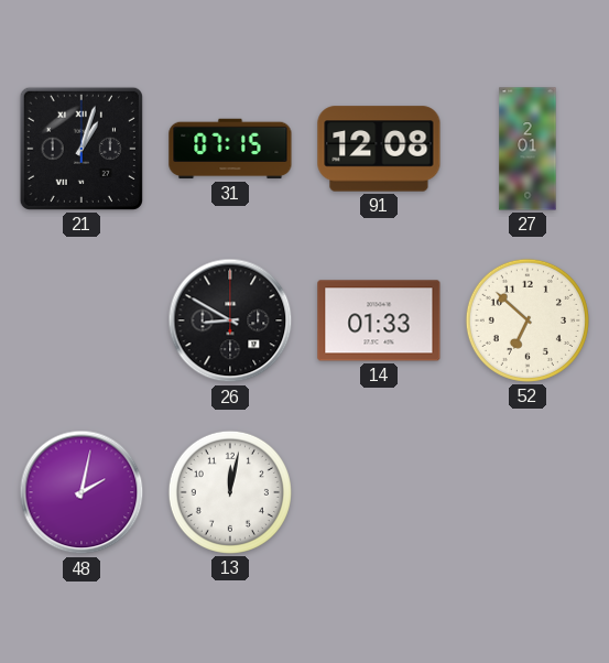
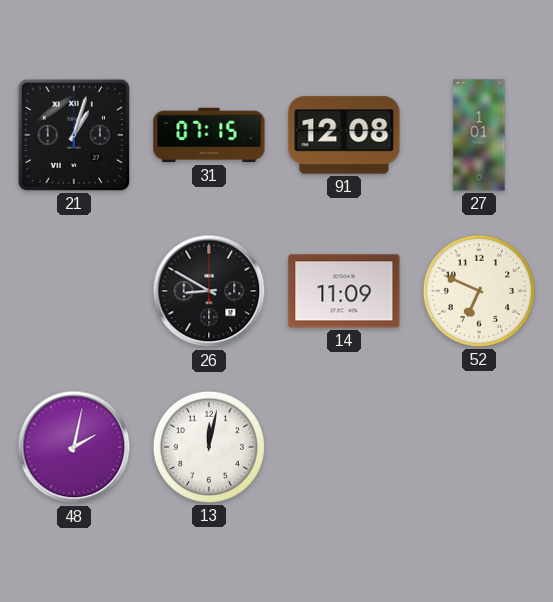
27: 2:01 -> 1:01
14: 01:33 -> 11:09
52: 6:52 -> 6:49
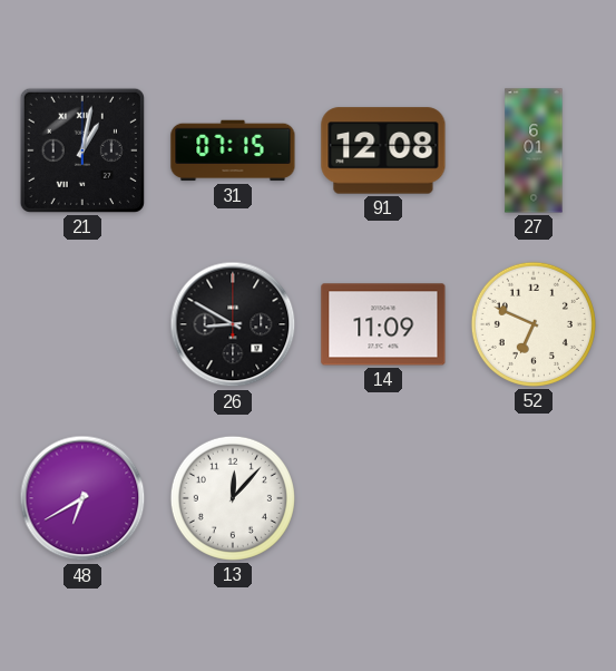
21: 1:03 -> 1:02
27: 1:01 -> 6:01
48: 2:02 -> 6:40
13: 12:02 -> 12:07
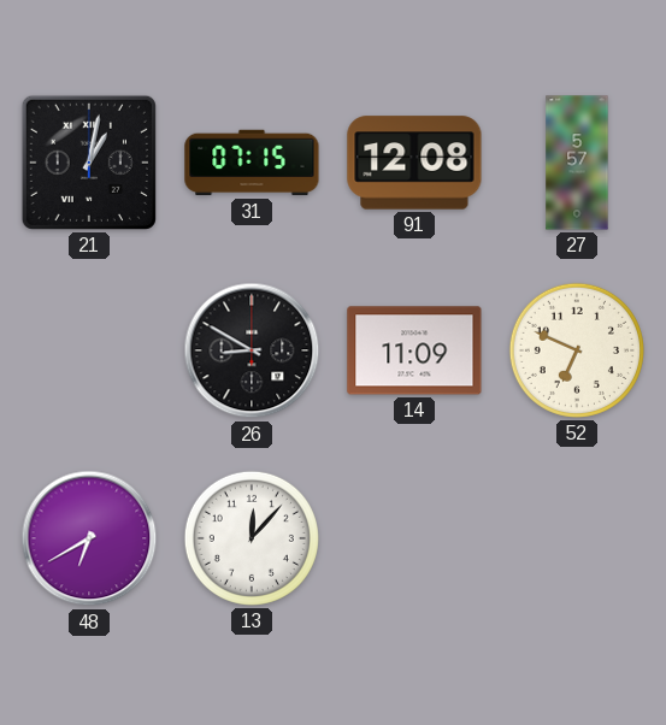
27: 6:01 -> 5:57
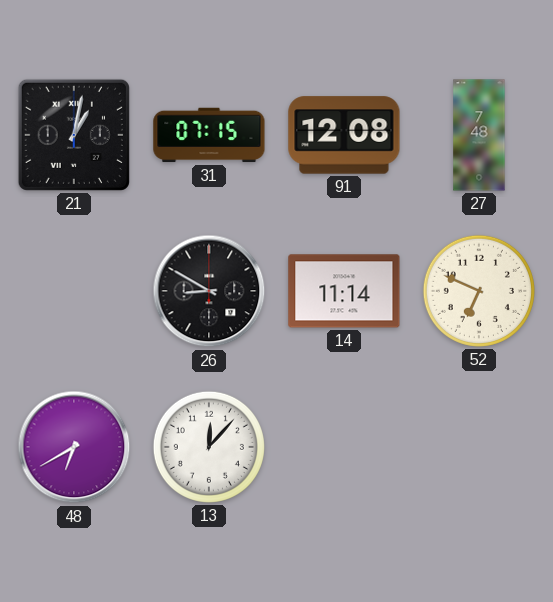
27: 5:57 -> 7:48
14: 11:09 -> 11:14
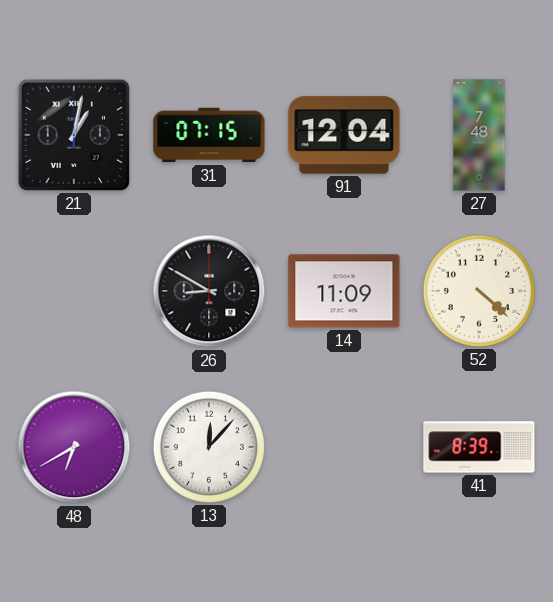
91: 12:08 -> 12:04
14: 11:14 -> 11:09
52: 6:49 -> 4:22
41: none -> 8:39
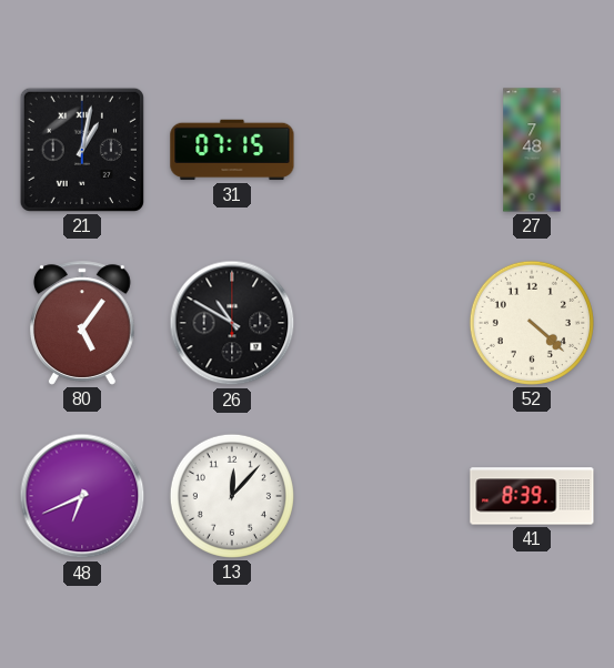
91: 12:04 -> none
80: none -> 5:06
26: 8:50 -> 10:50
14: 11:09 -> none
48: 6:40 -> 6:41
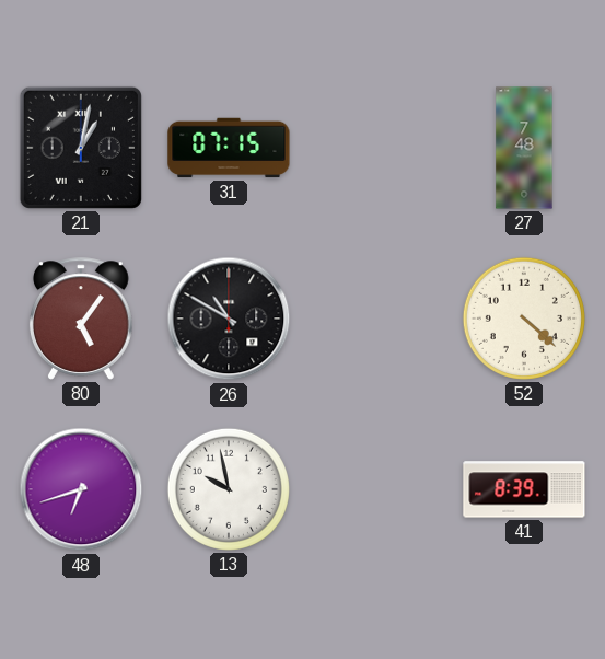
48: 6:41 -> 6:42
13: 12:07 -> 9:58
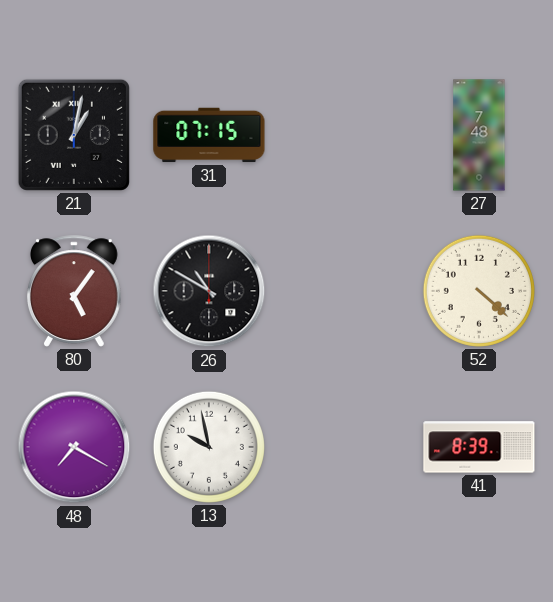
48: 6:42 -> 7:20
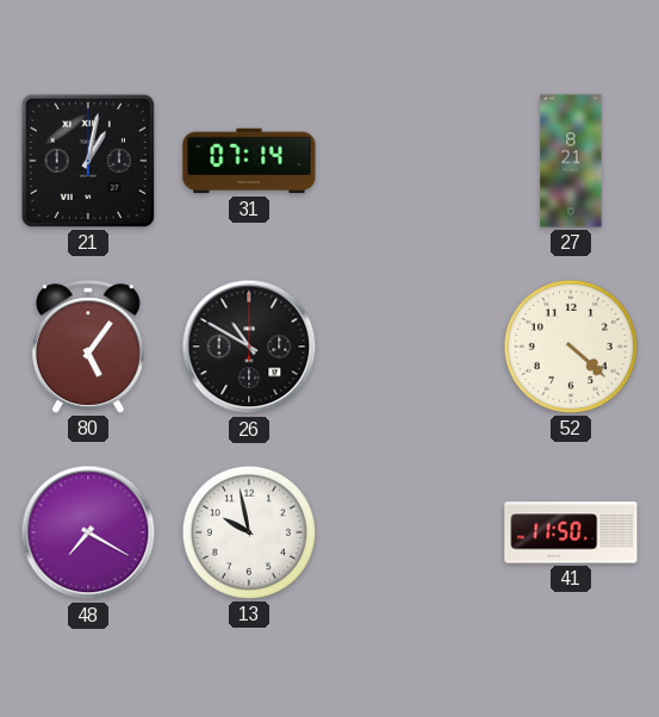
31: 07:15 -> 07:14
27: 7:48 -> 8:21
41: 8:39 -> 11:50
